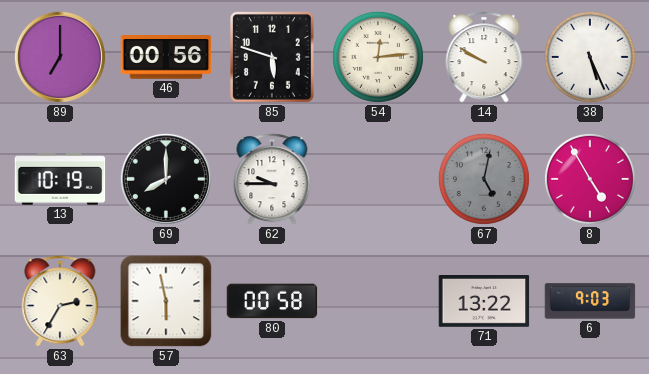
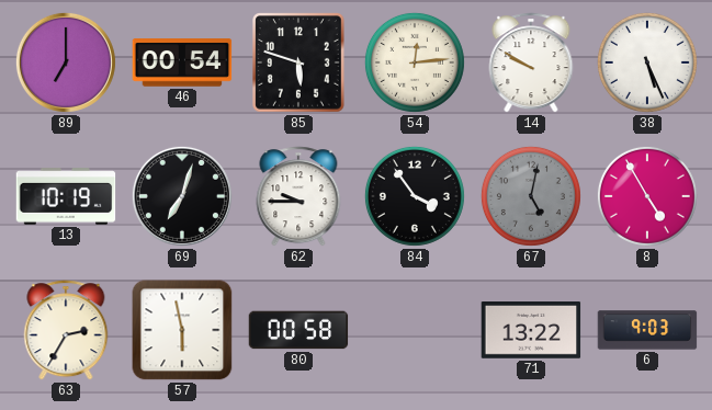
46: 00:56 -> 00:54
69: 8:00 -> 7:03
84: none -> 3:54
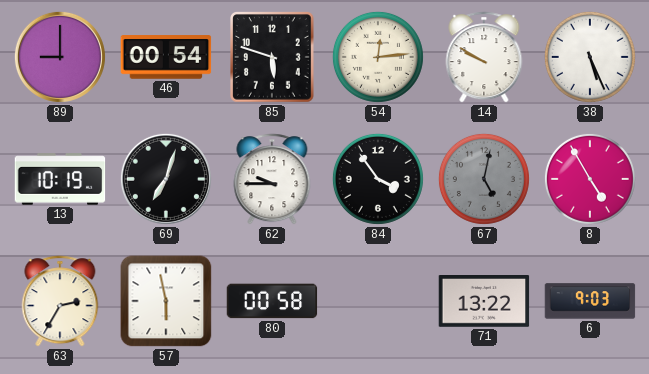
89: 7:00 -> 9:00
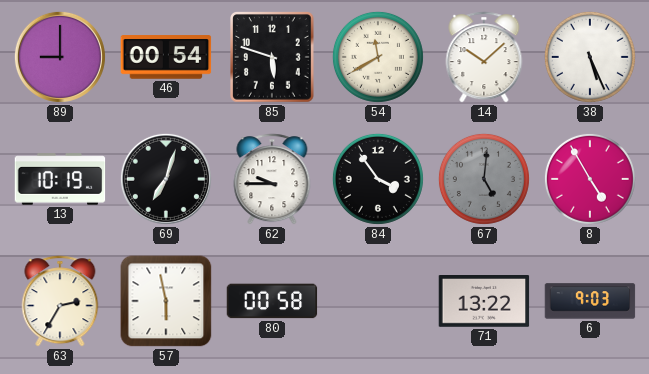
54: 12:14 -> 11:40
14: 9:50 -> 10:08
67: 5:02 -> 5:01
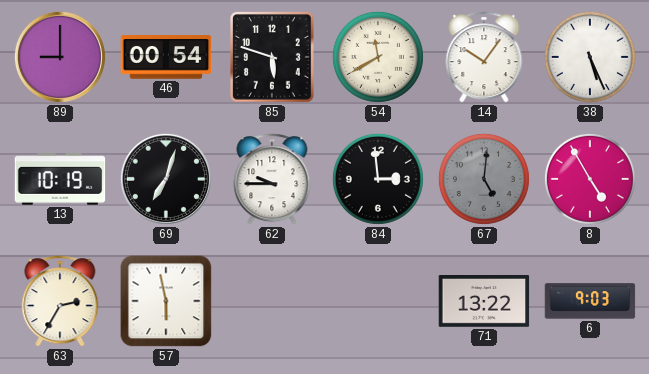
14: 10:08 -> 10:06
84: 3:54 -> 2:59
80: 00:58 -> none
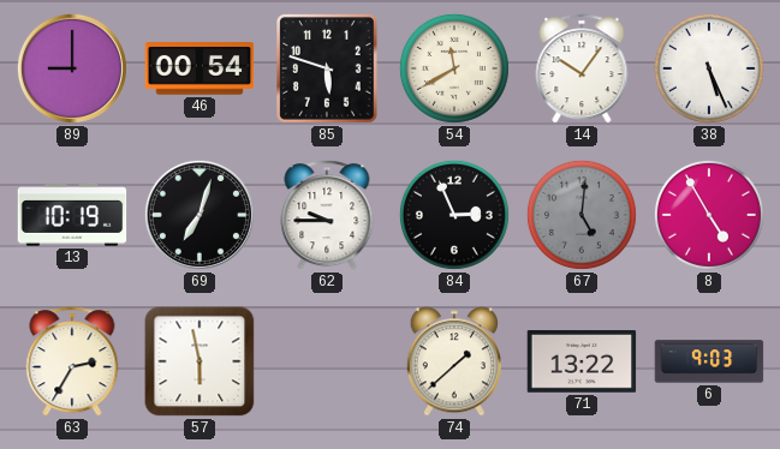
84: 2:59 -> 2:56
74: none -> 1:38
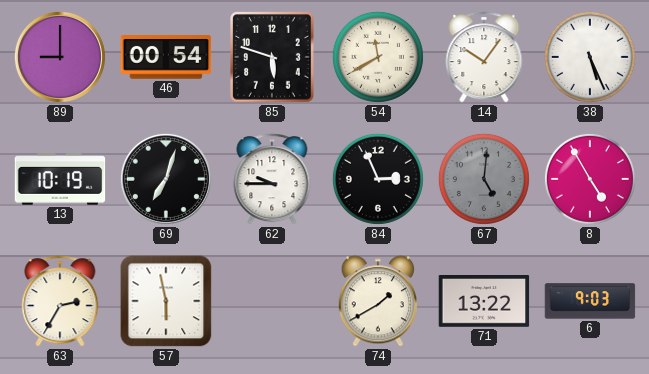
74: 1:38 -> 1:40
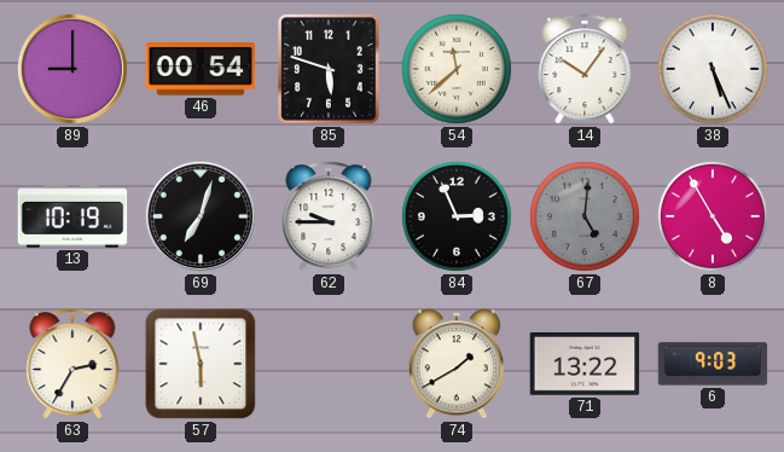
54: 11:40 -> 11:38
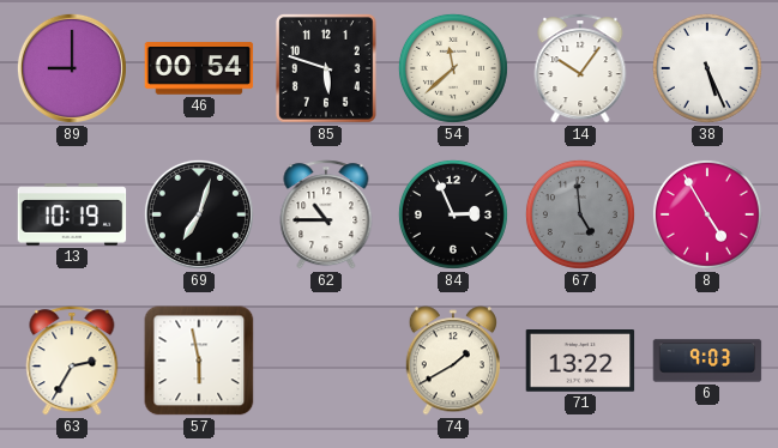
62: 9:45 -> 10:45
67: 5:01 -> 4:59
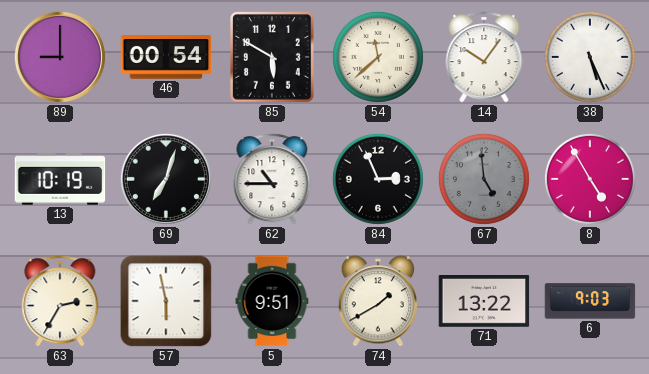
85: 5:48 -> 5:50
5: none -> 9:51
